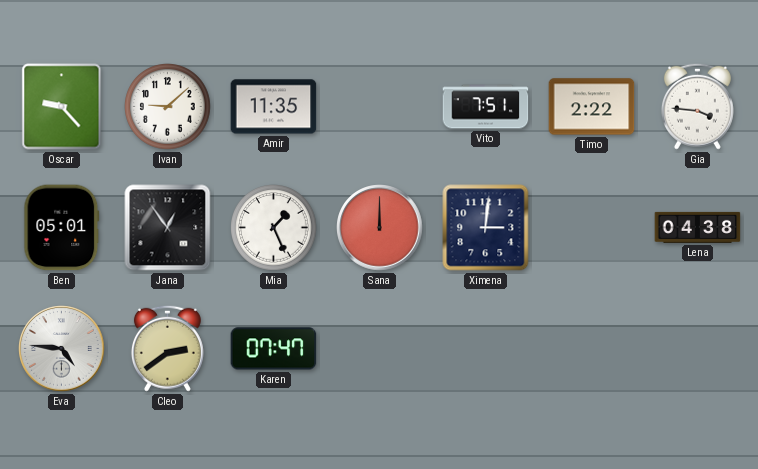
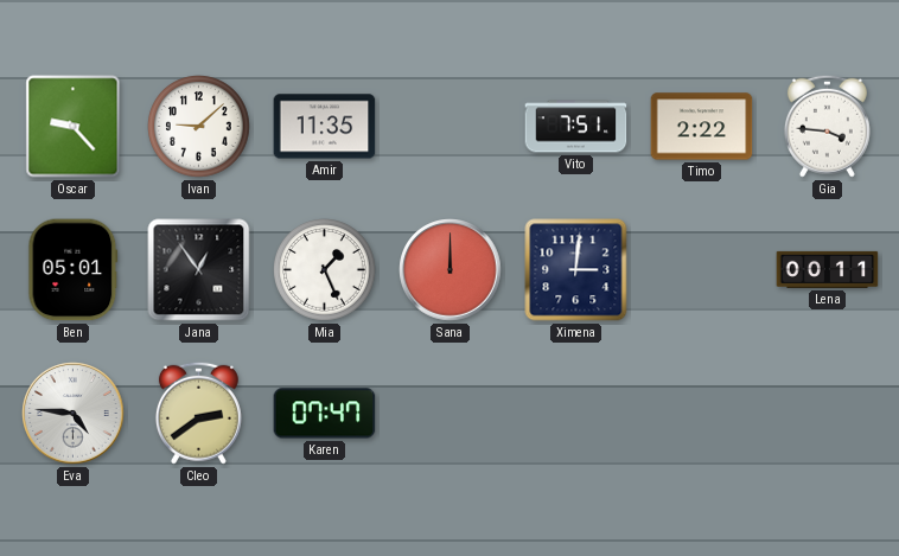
Lena: 04:38 -> 00:11
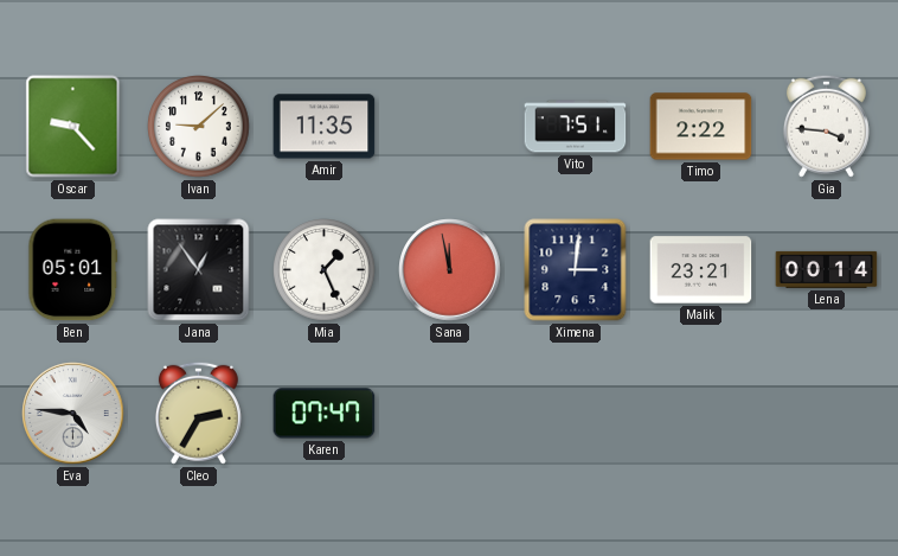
Sana: 12:00 -> 11:58
Malik: none -> 23:21
Lena: 00:11 -> 00:14
Cleo: 2:39 -> 2:35
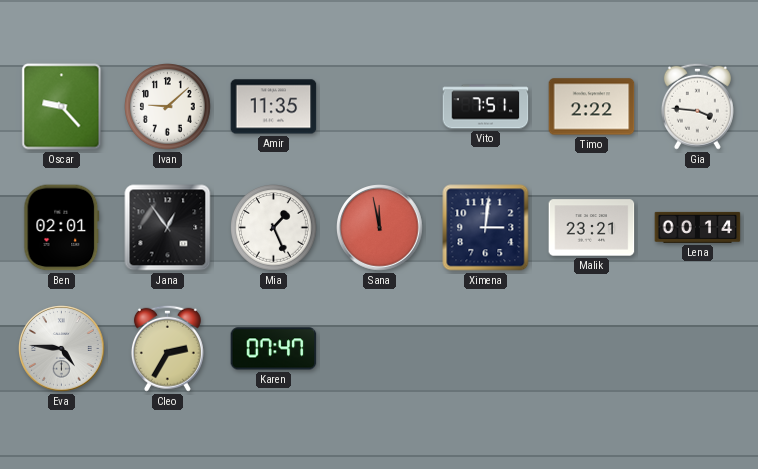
Ben: 05:01 -> 02:01
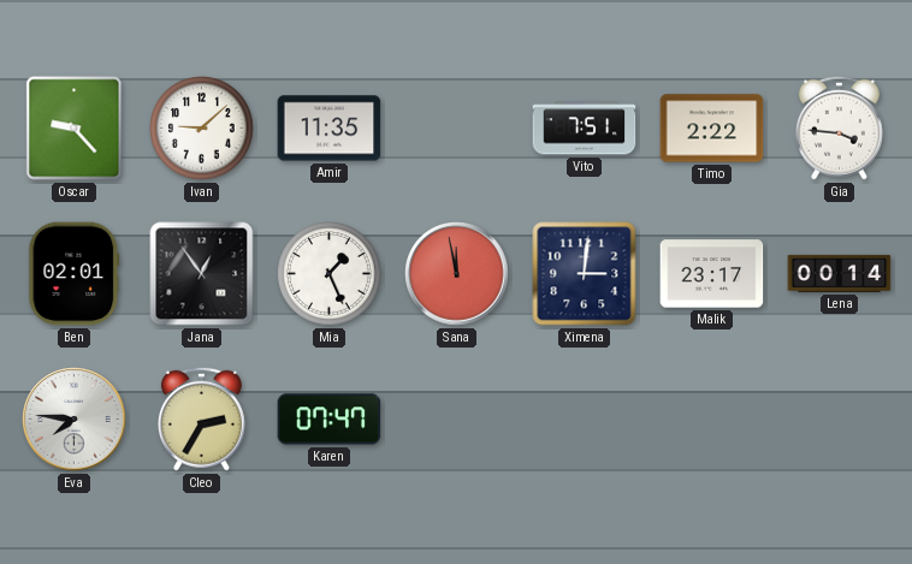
Malik: 23:21 -> 23:17
Eva: 4:46 -> 7:46
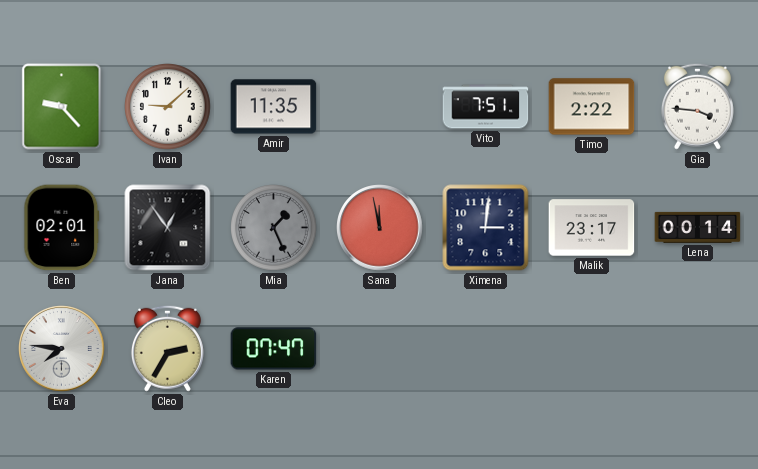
Mia dial: white -> grey
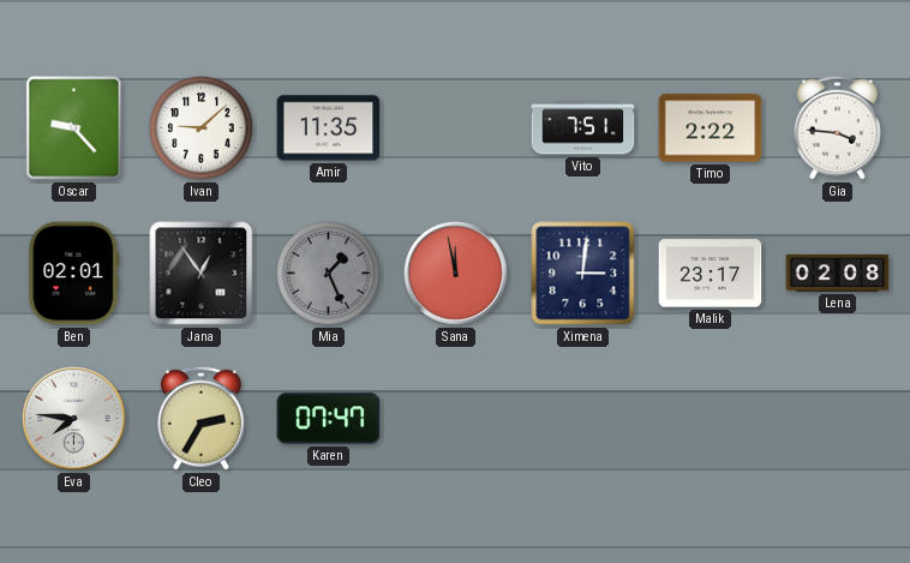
Lena: 00:14 -> 02:08
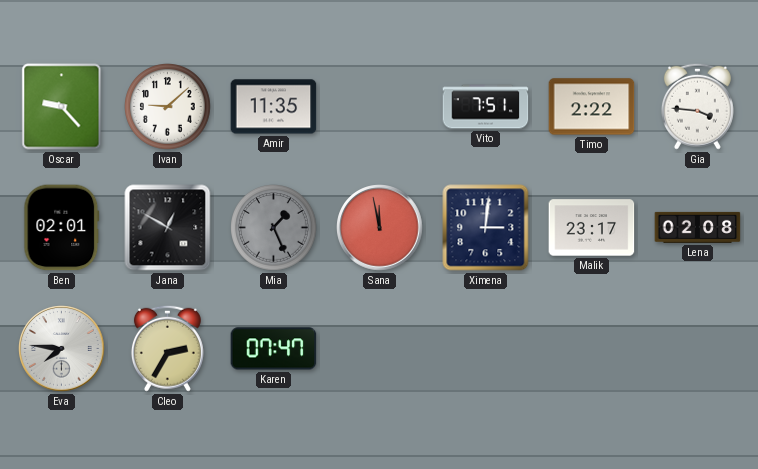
Jana: 12:54 -> 12:50
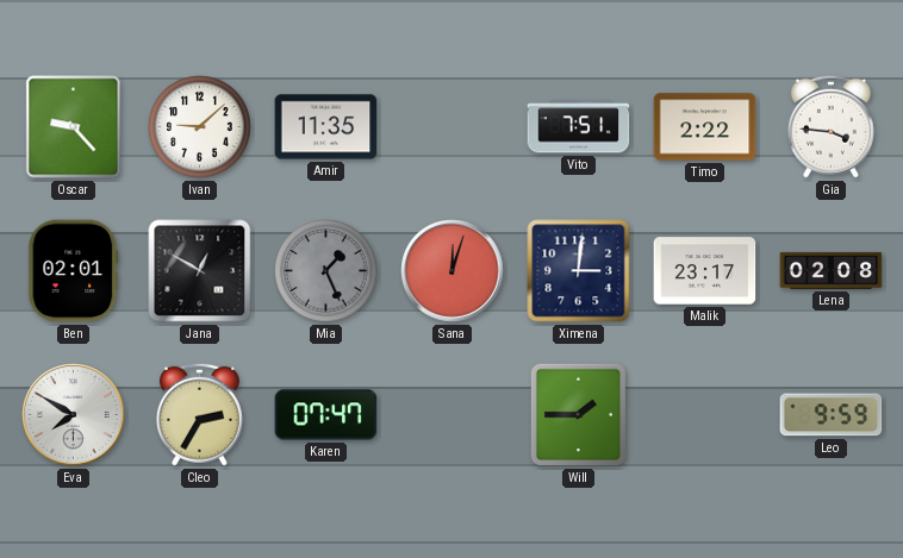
Sana: 11:58 -> 12:03
Eva: 7:46 -> 7:50
Will: none -> 1:45
Leo: none -> 9:59
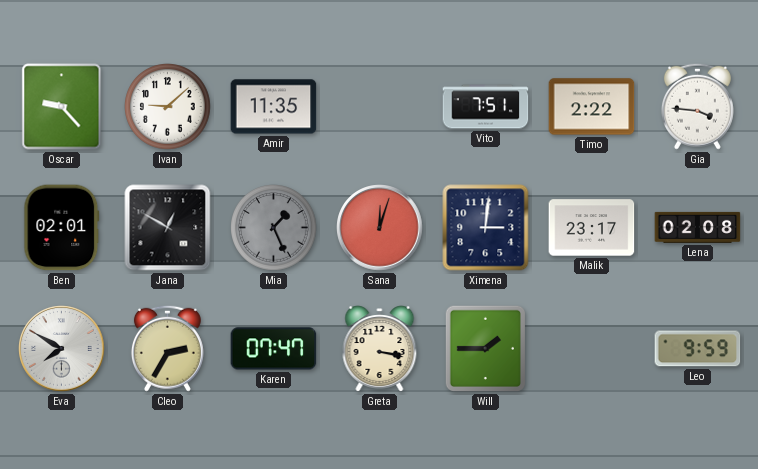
Greta: none -> 3:17
